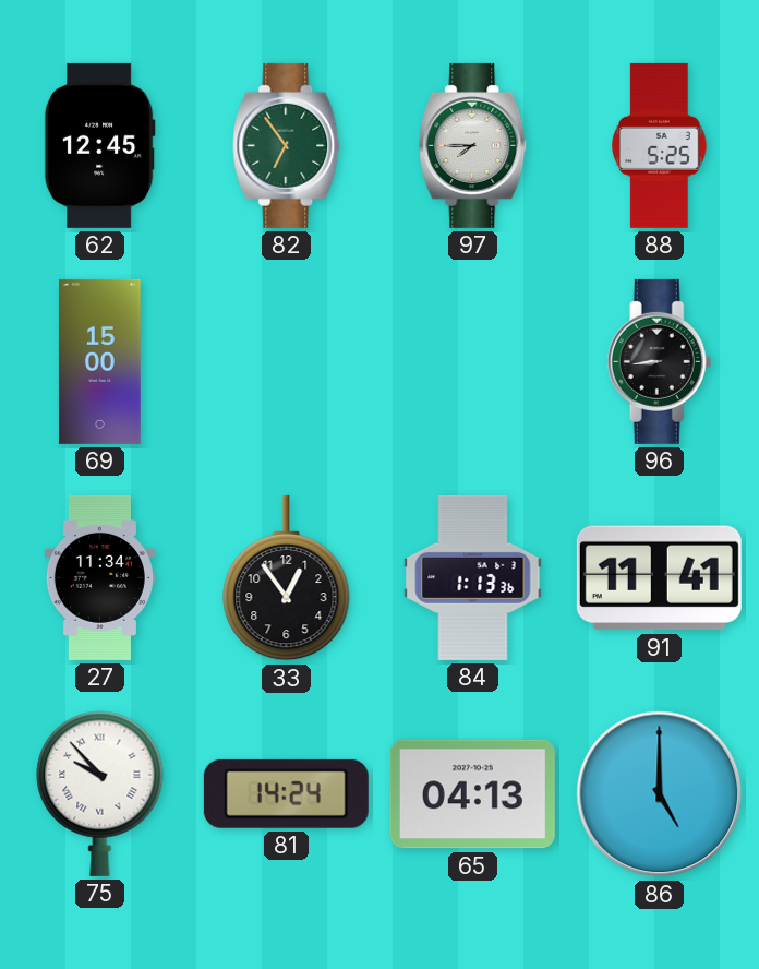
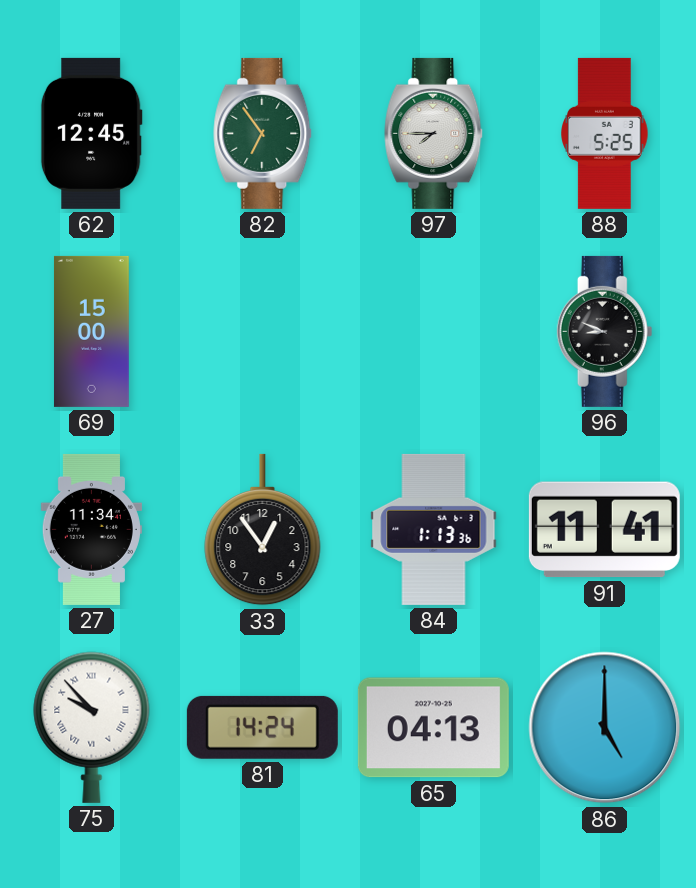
96: 8:44 -> 8:49
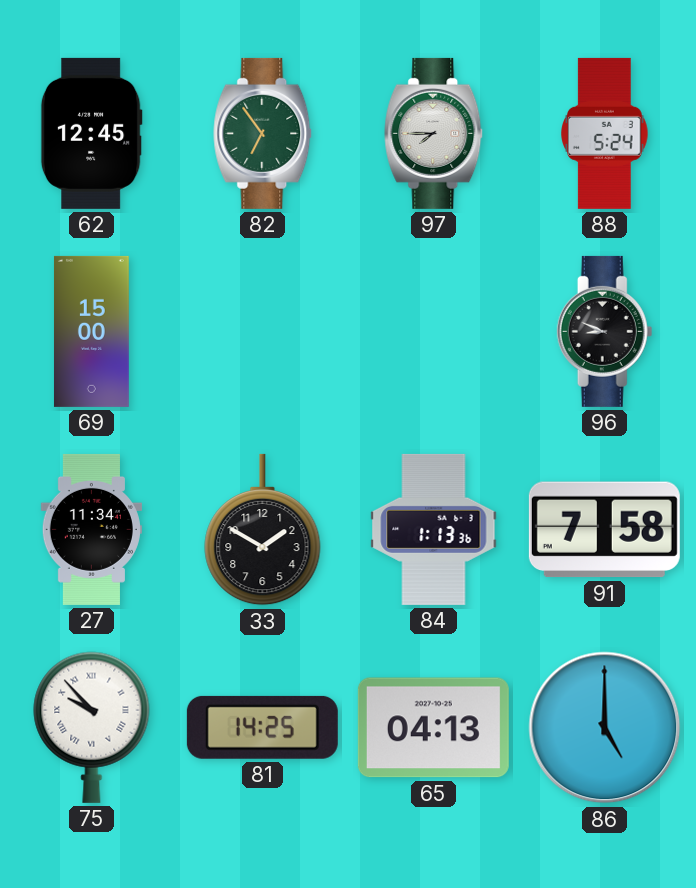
88: 5:25 -> 5:24
33: 12:54 -> 1:50
91: 11:41 -> 7:58
81: 14:24 -> 14:25
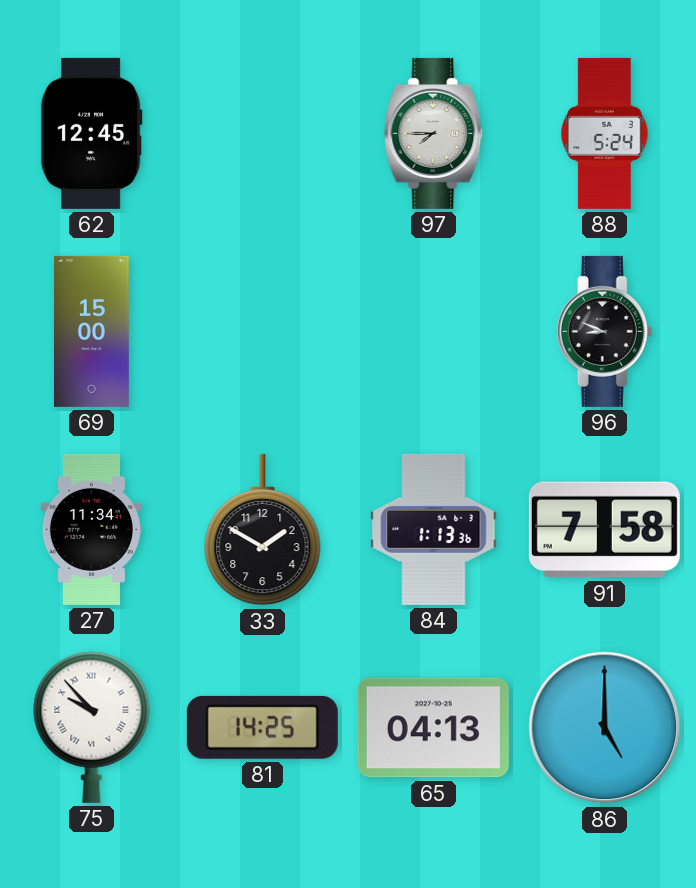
82: 6:54 -> none
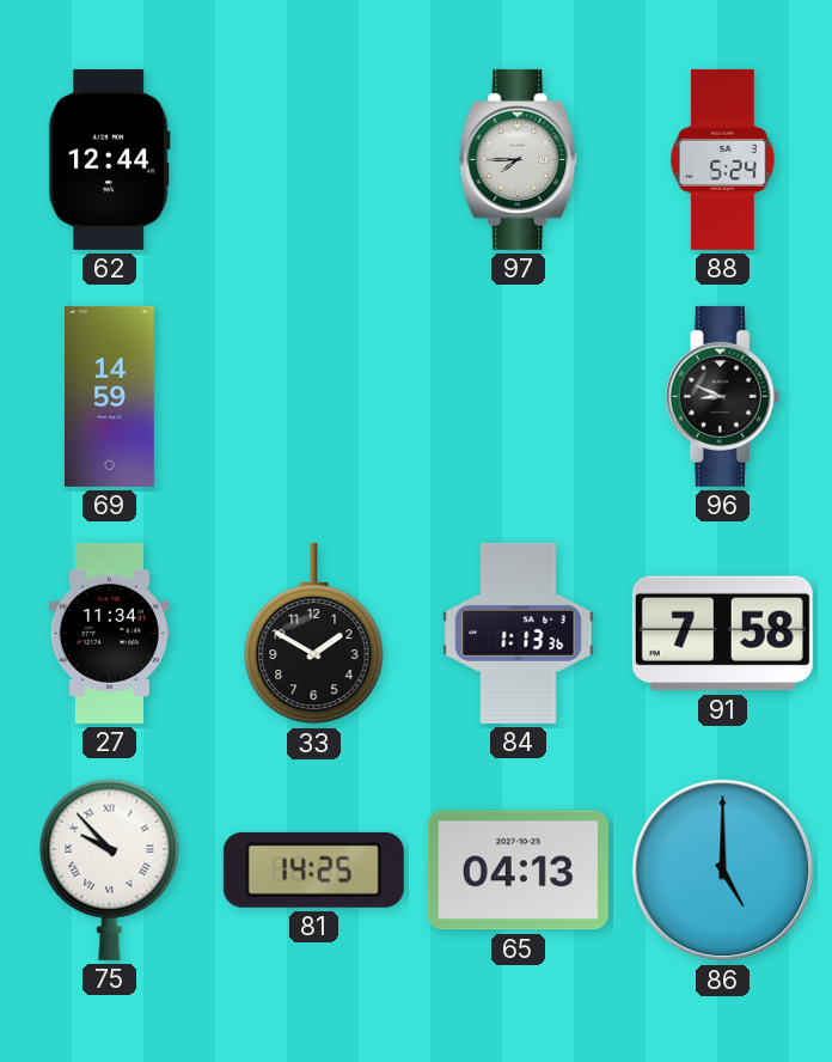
62: 12:45 -> 12:44
69: 15:00 -> 14:59
